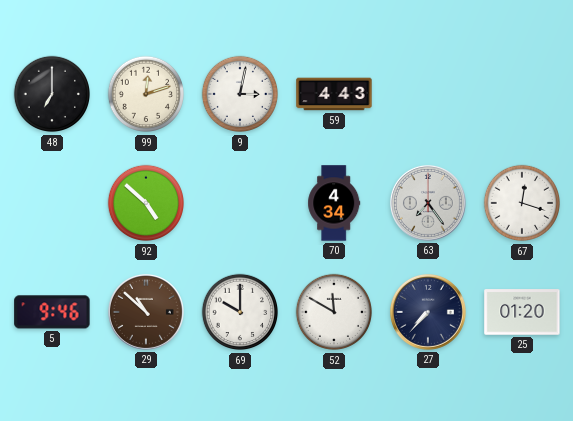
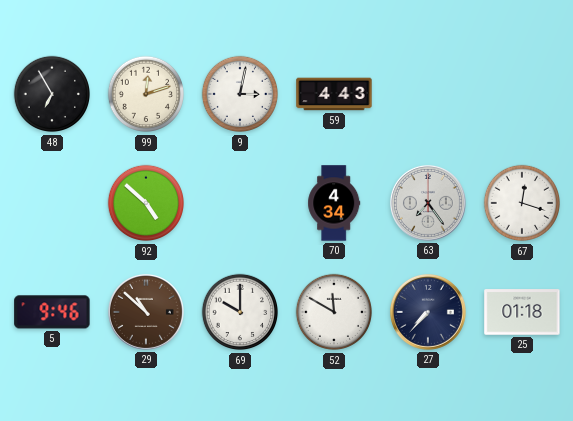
48: 7:00 -> 6:55
25: 01:20 -> 01:18
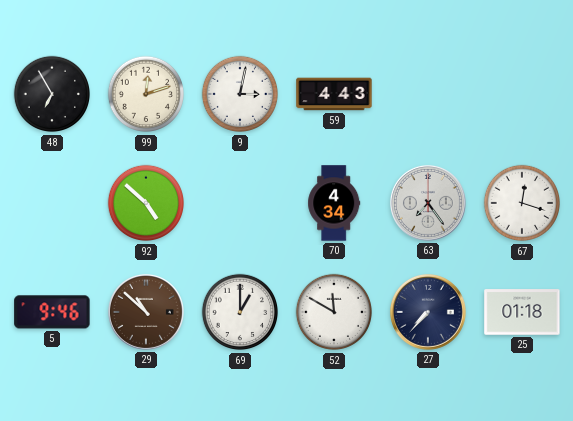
69: 10:00 -> 1:00
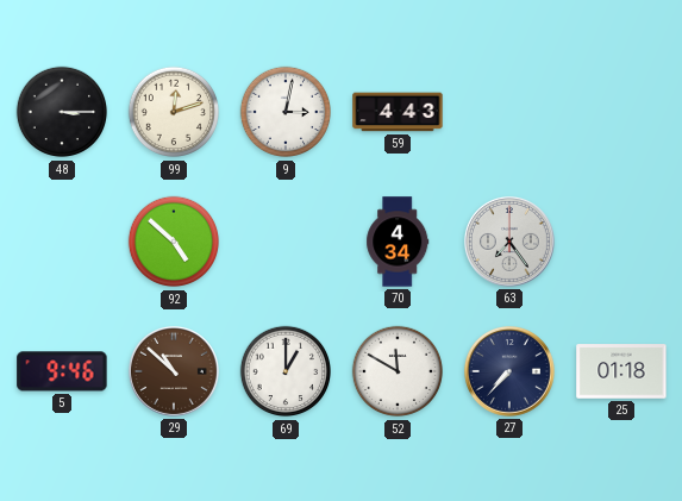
48: 6:55 -> 3:15
67: 12:18 -> none
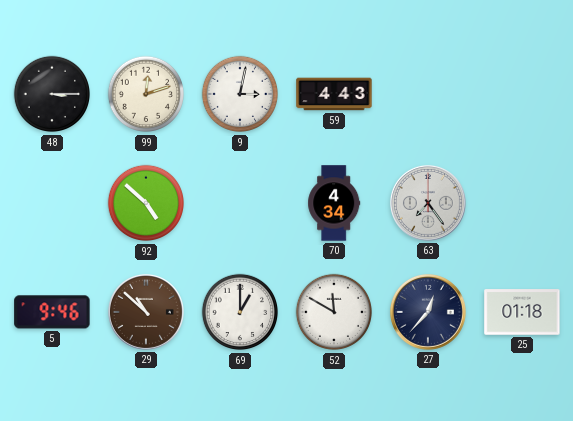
27: 7:37 -> 12:37
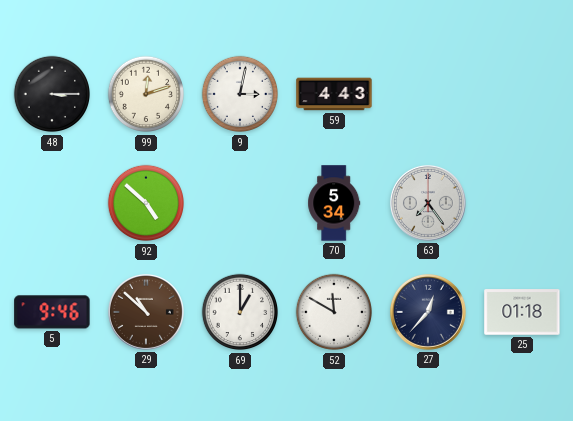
70: 4:34 -> 5:34
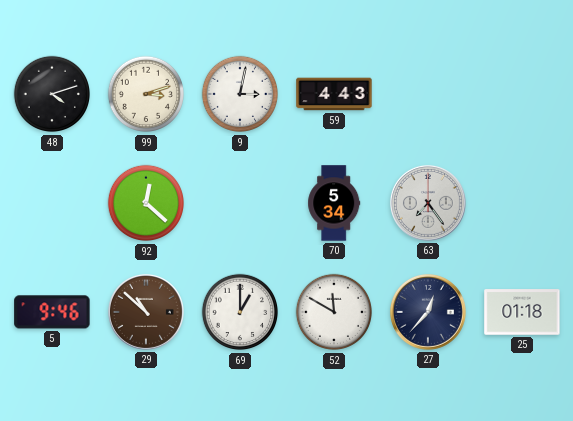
48: 3:15 -> 4:12
99: 12:12 -> 3:12
92: 4:52 -> 12:22
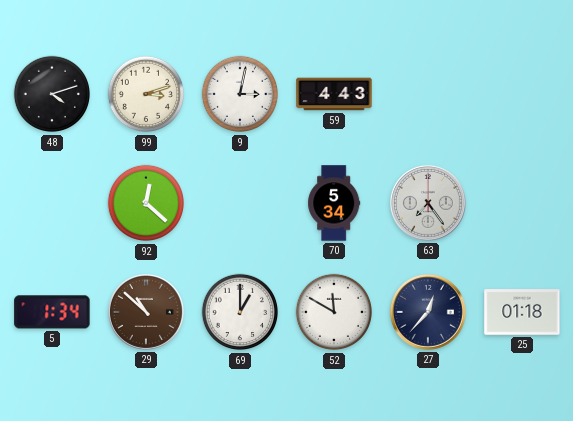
5: 9:46 -> 1:34
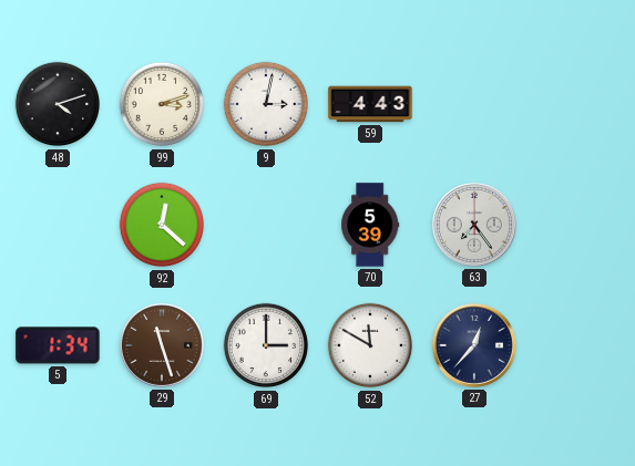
70: 5:34 -> 5:39
29: 10:52 -> 11:27
69: 1:00 -> 3:00
25: 01:18 -> none
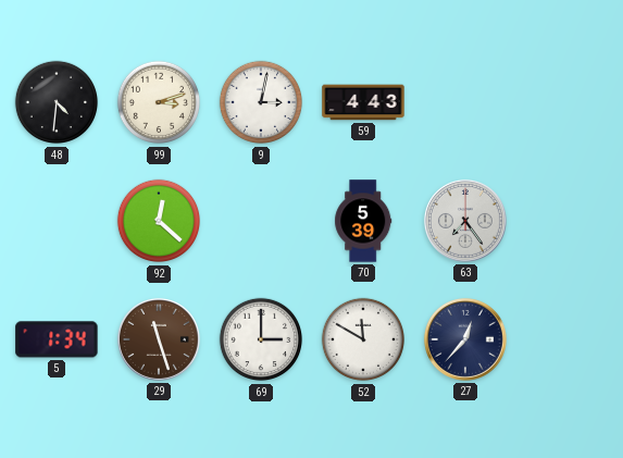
48: 4:12 -> 4:31
